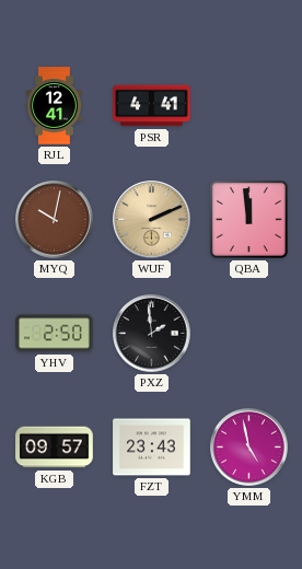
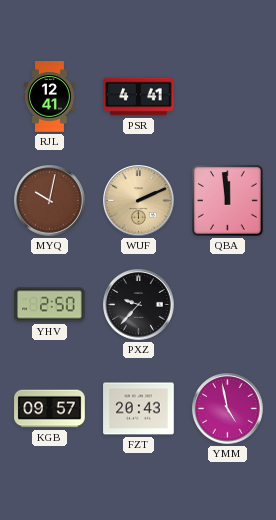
PXZ: 1:59 -> 9:37
FZT: 23:43 -> 20:43
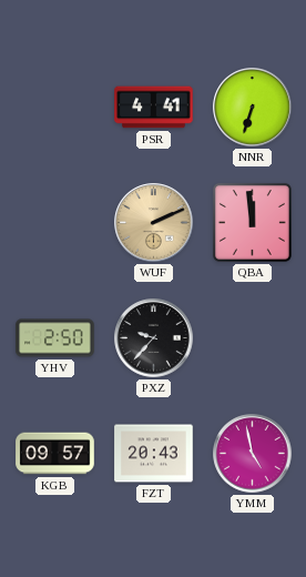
RJL: 12:41 -> none
NNR: none -> 6:33
MYQ: 10:02 -> none
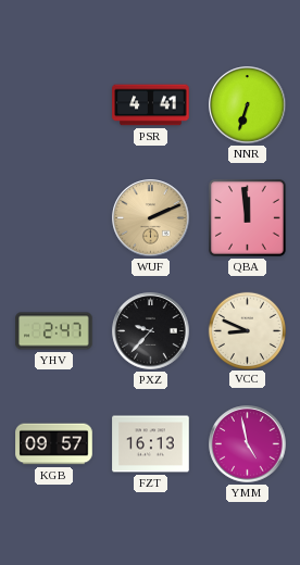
YHV: 2:50 -> 2:47
VCC: none -> 8:49
FZT: 20:43 -> 16:13
